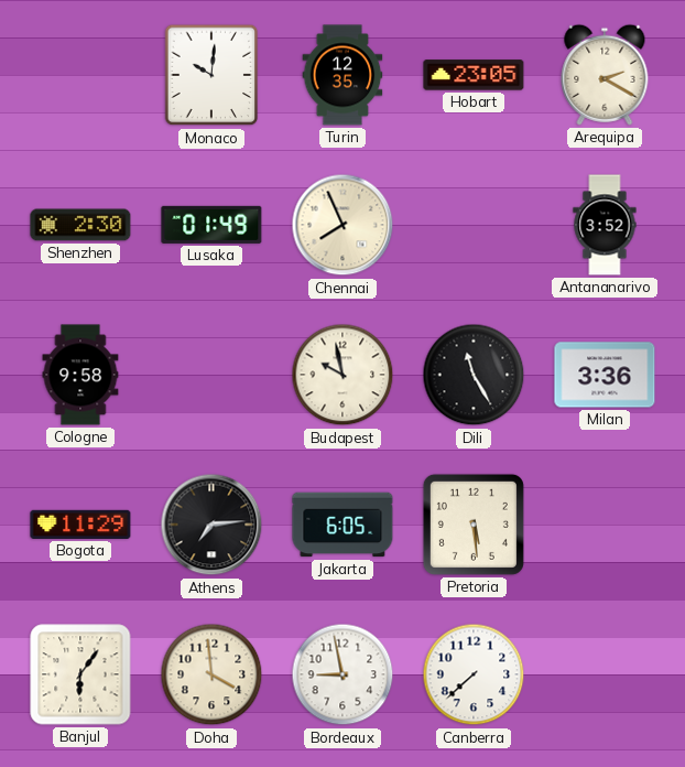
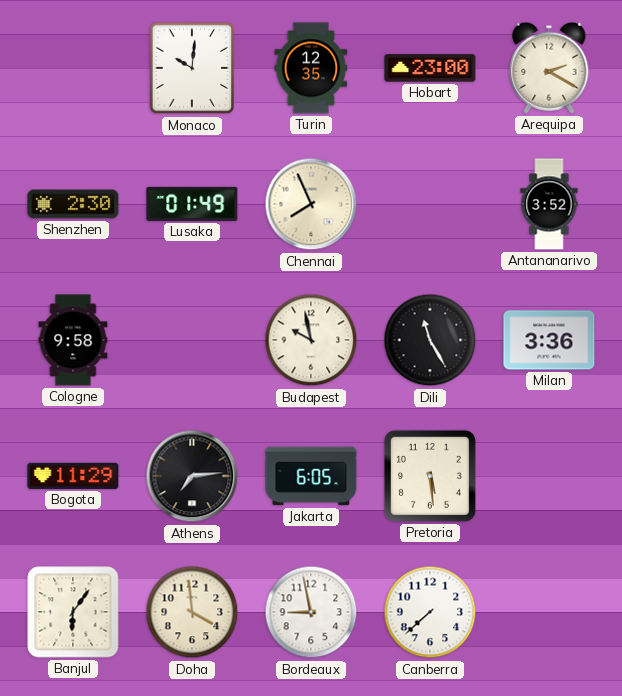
Hobart: 23:05 -> 23:00
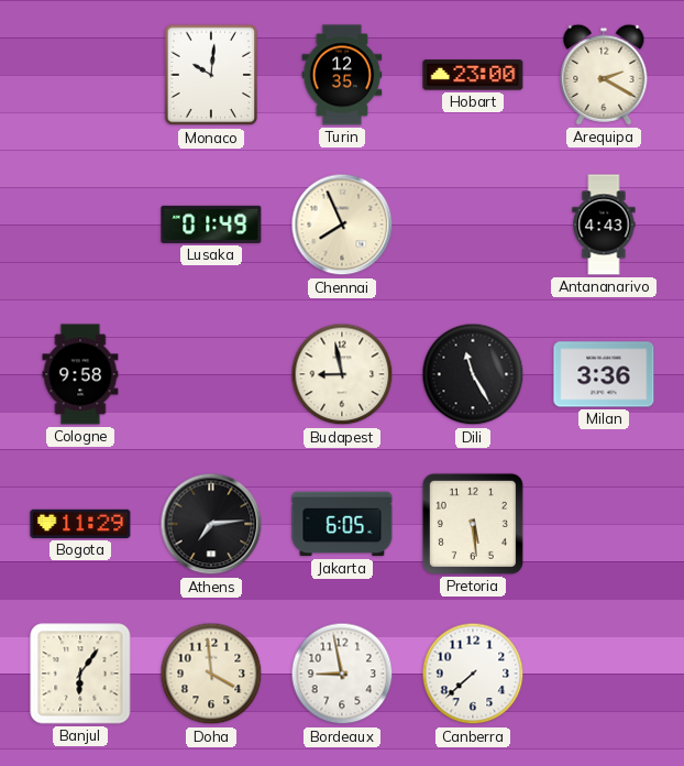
Shenzhen: 2:30 -> none
Antananarivo: 3:52 -> 4:43
Budapest: 9:58 -> 8:58
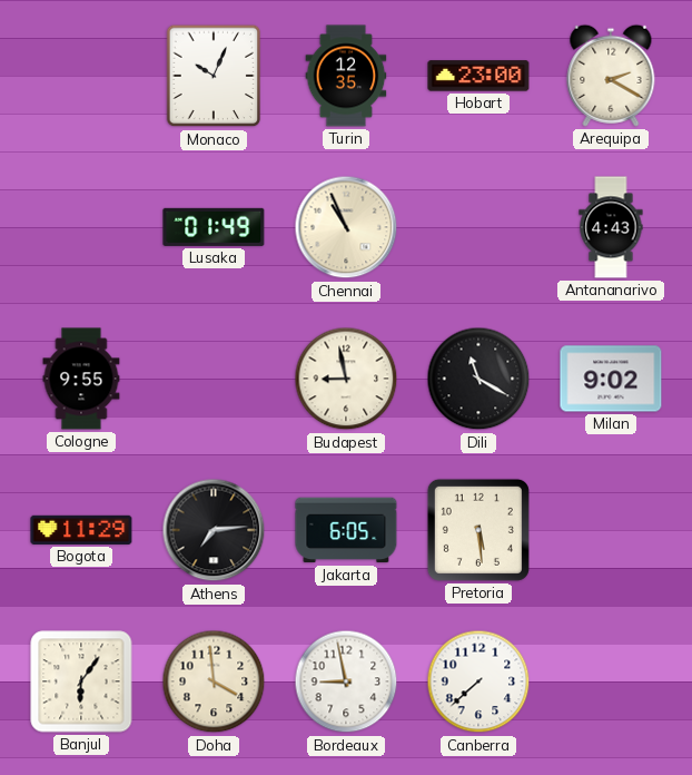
Monaco: 10:01 -> 10:04
Chennai: 7:56 -> 10:56
Cologne: 9:58 -> 9:55
Dili: 11:25 -> 11:20
Milan: 3:36 -> 9:02
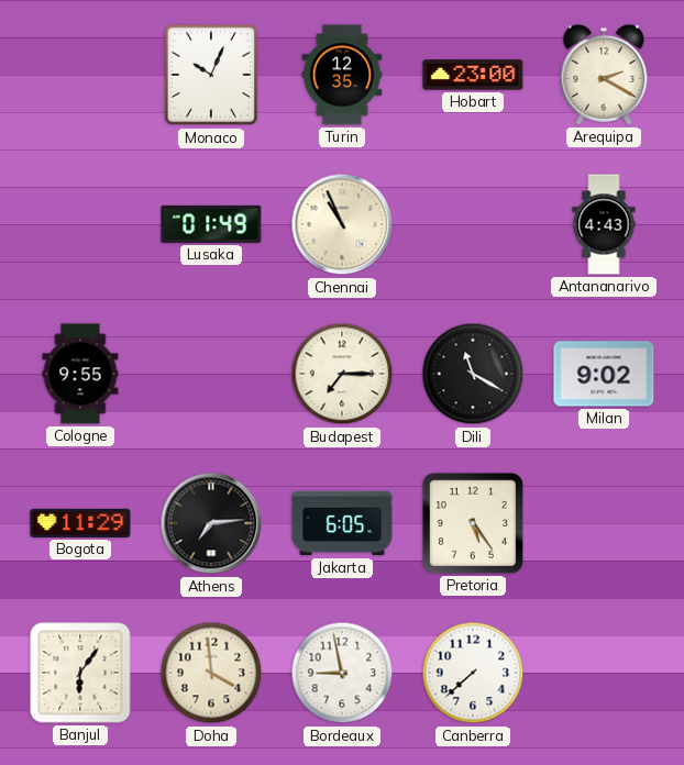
Budapest: 8:58 -> 7:15
Pretoria: 5:29 -> 5:24
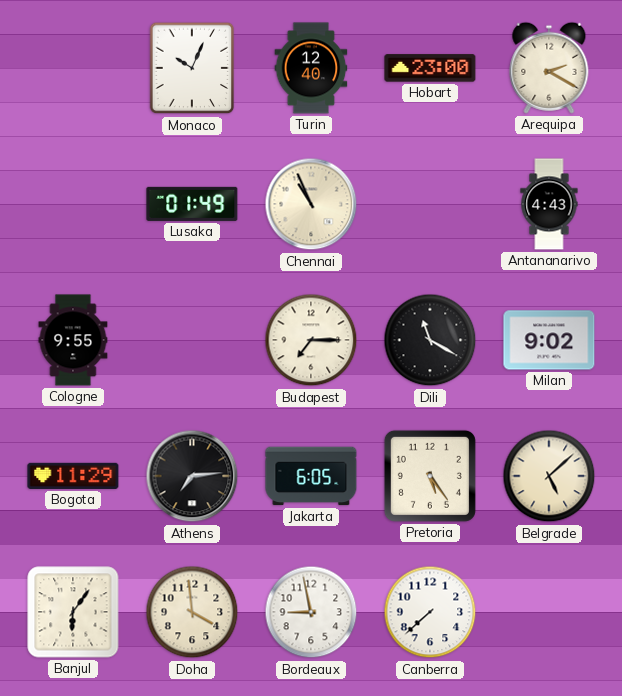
Turin: 12:35 -> 12:40
Belgrade: none -> 5:08
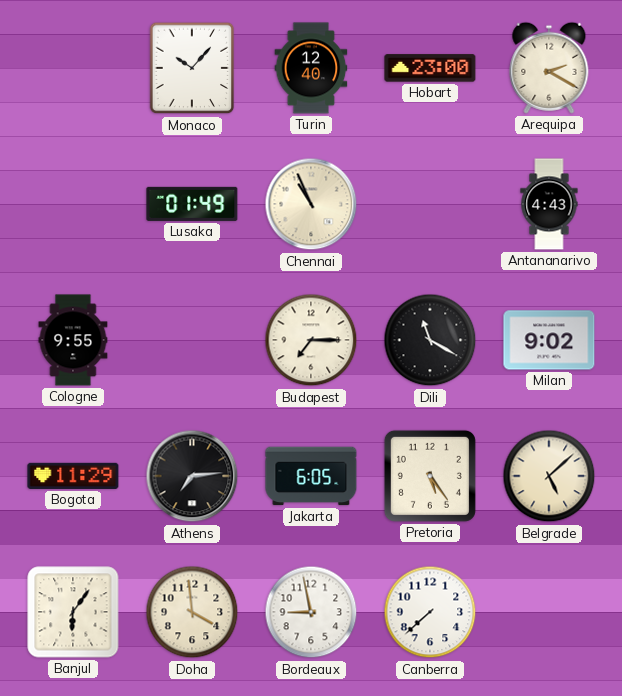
Monaco: 10:04 -> 10:07
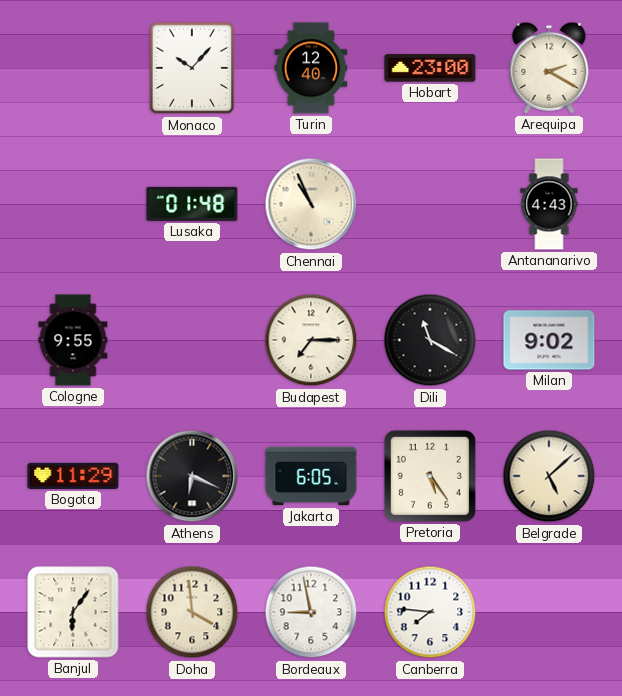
Lusaka: 01:49 -> 01:48
Athens: 7:14 -> 6:19
Canberra: 7:38 -> 7:46
